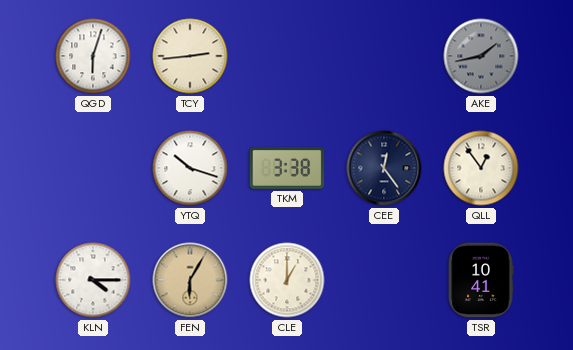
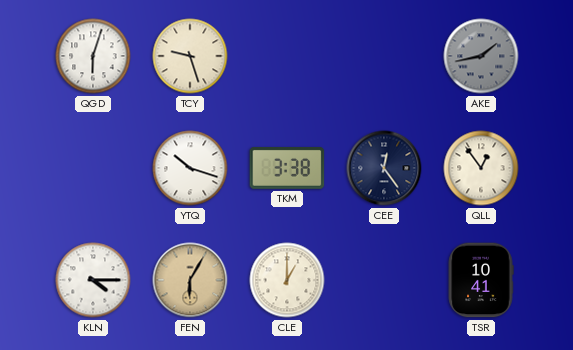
TCY: 2:44 -> 9:27
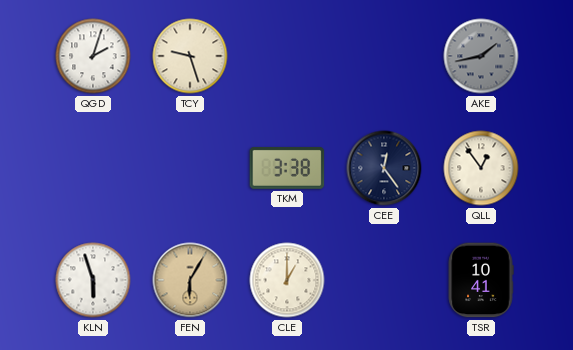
QGD: 6:03 -> 2:03
YTQ: 10:18 -> none
KLN: 4:15 -> 5:57
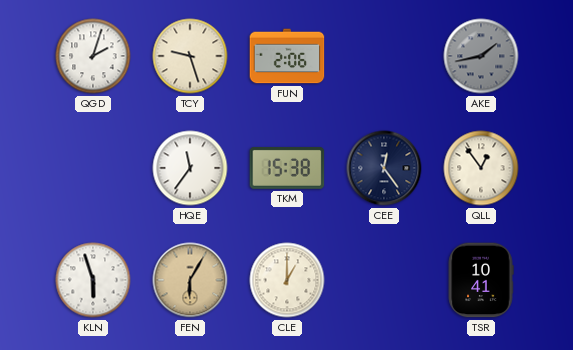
FUN: none -> 2:06
HQE: none -> 11:36
TKM: 3:38 -> 15:38
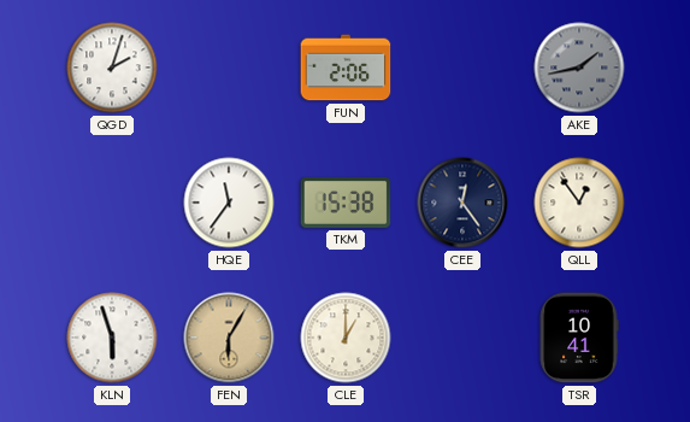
TCY: 9:27 -> none
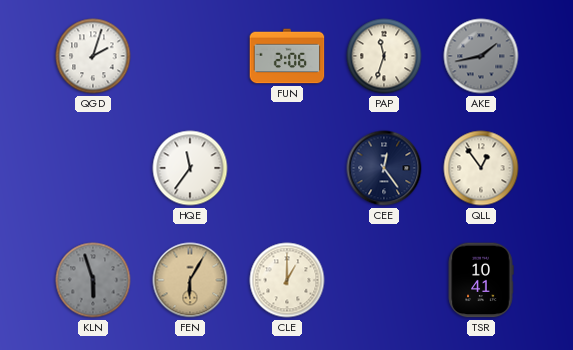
PAP: none -> 11:33
TKM: 15:38 -> none
KLN dial: white -> grey
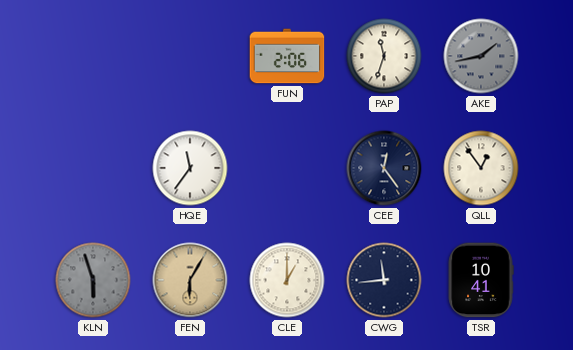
QGD: 2:03 -> none
CWG: none -> 11:44
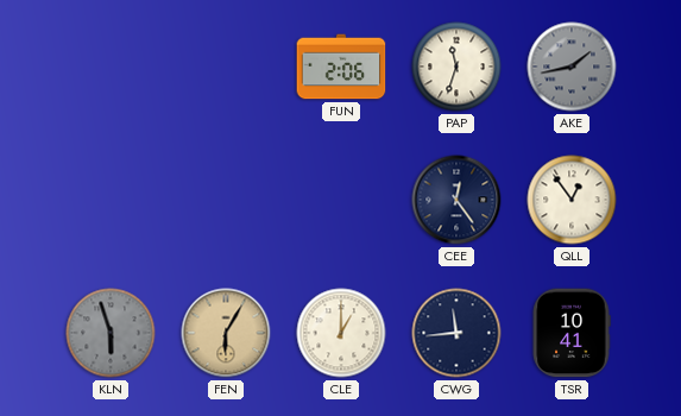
HQE: 11:36 -> none
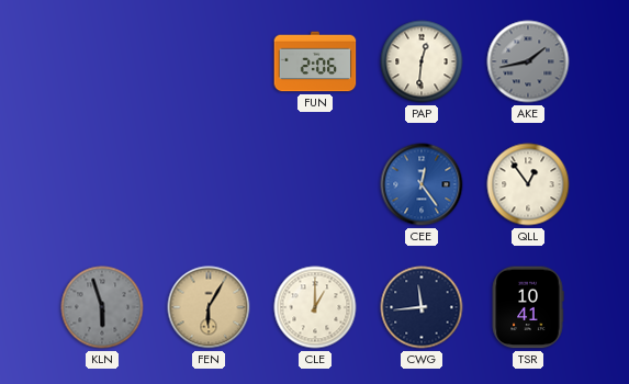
PAP: 11:33 -> 12:31
CEE dial: navy -> blue
